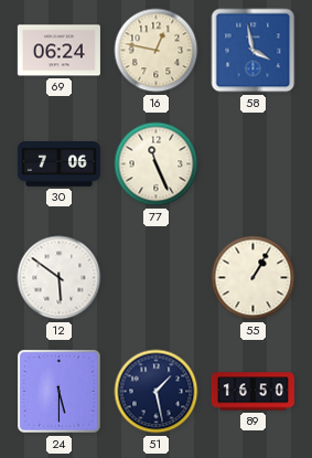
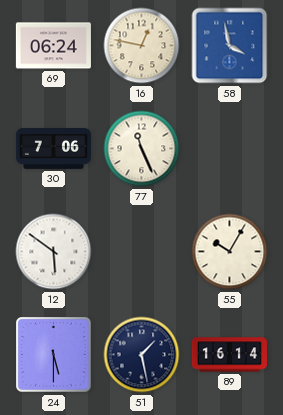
55: 1:05 -> 10:05
89: 16:50 -> 16:14
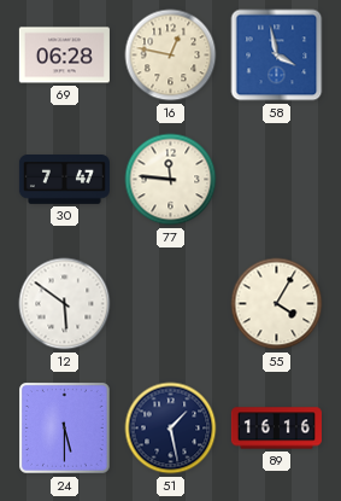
69: 06:24 -> 06:28
30: 7:06 -> 7:47
77: 11:26 -> 11:46
55: 10:05 -> 4:05
89: 16:14 -> 16:16
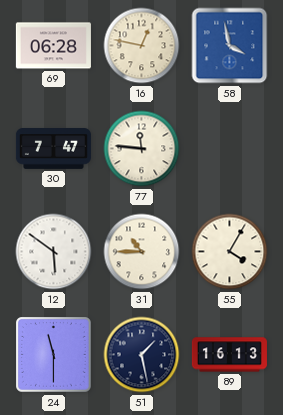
31: none -> 10:45
24: 5:30 -> 11:30
89: 16:16 -> 16:13
